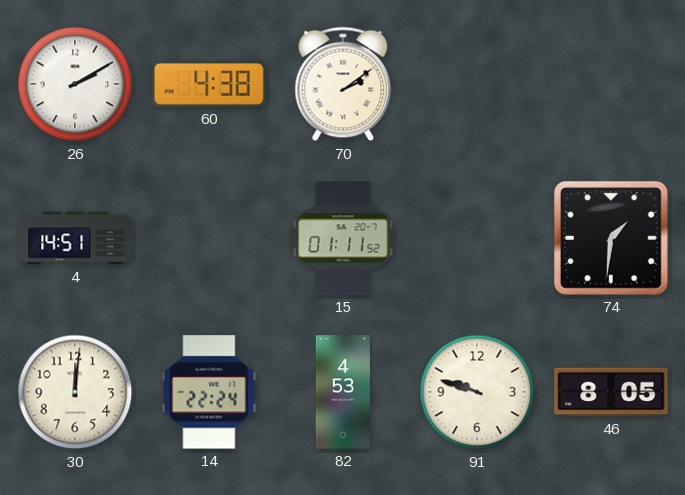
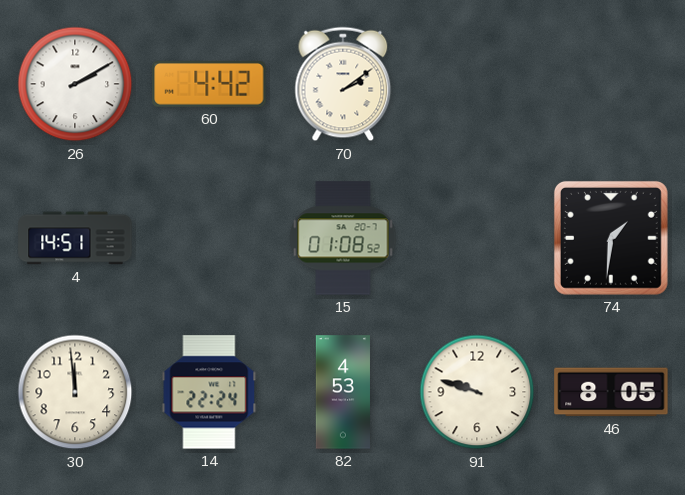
60: 4:38 -> 4:42
15: 01:11 -> 01:08
30: 12:01 -> 11:59
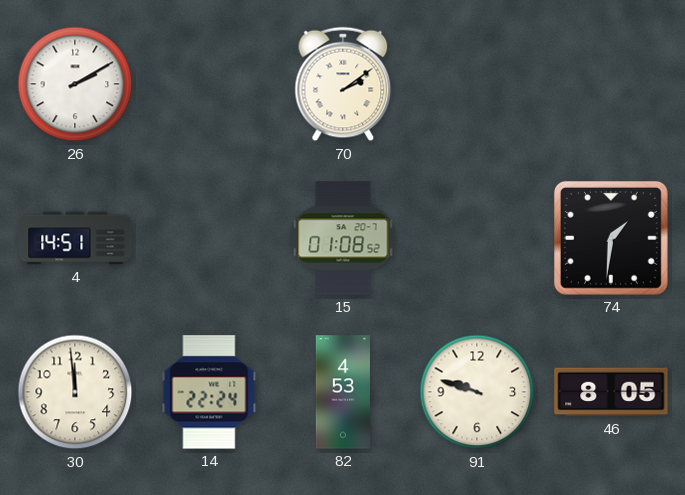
60: 4:42 -> none
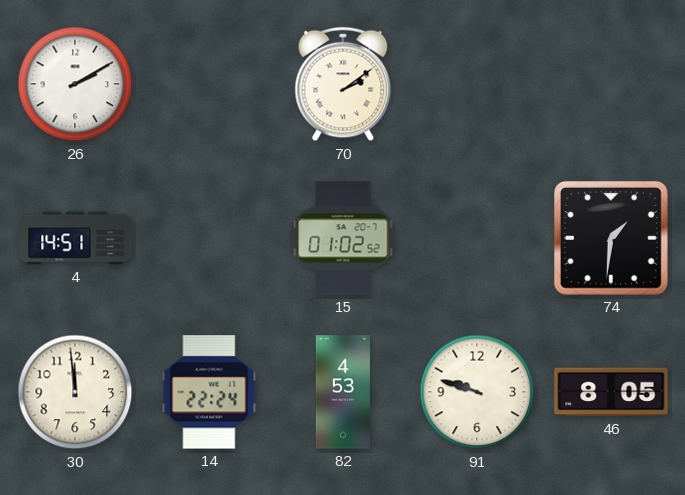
15: 01:08 -> 01:02
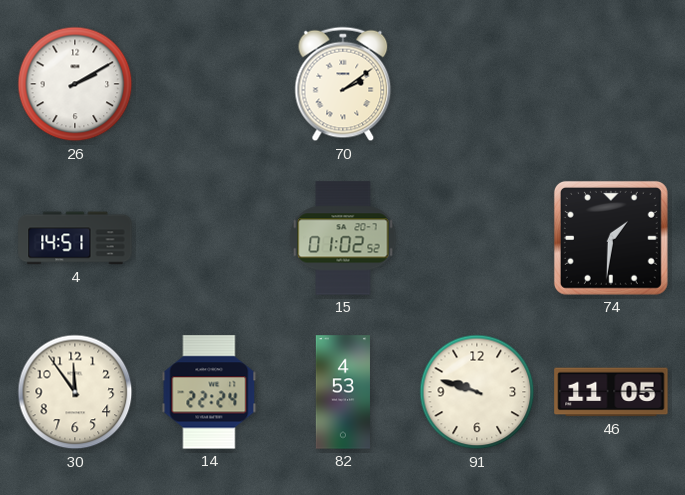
30: 11:59 -> 11:54
46: 8:05 -> 11:05
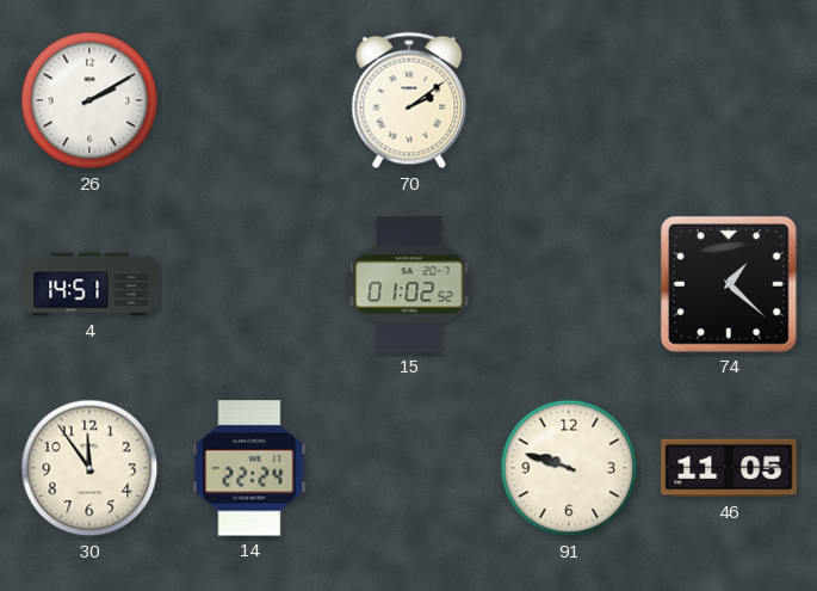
74: 1:31 -> 1:22
82: 4:53 -> none
